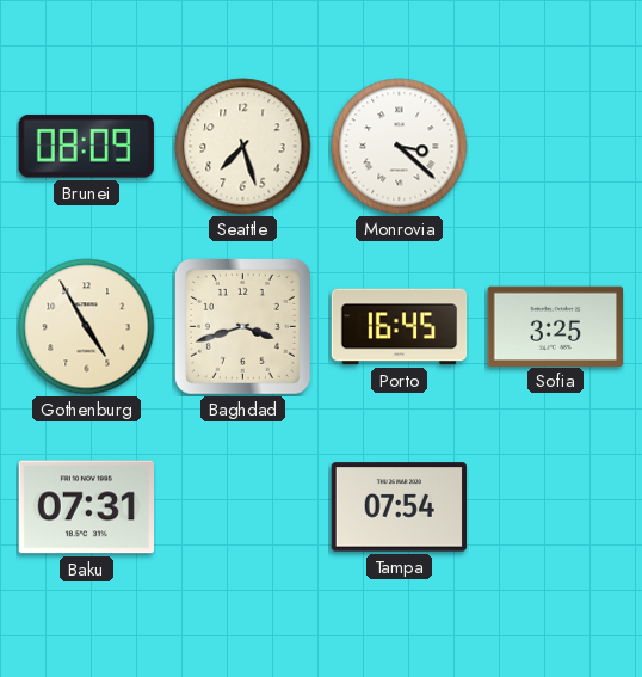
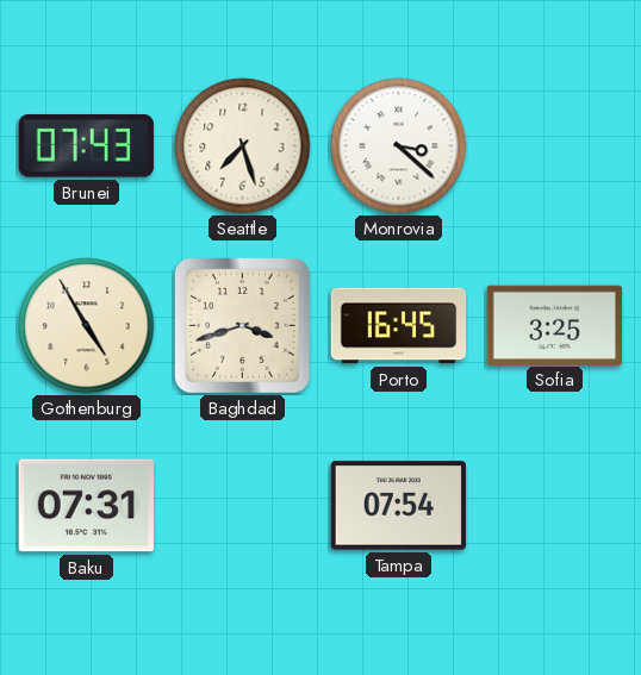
Brunei: 08:09 -> 07:43
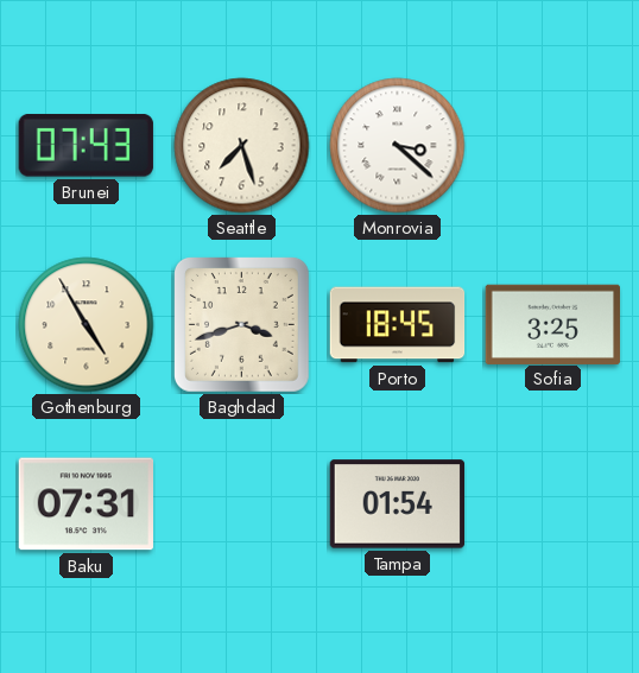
Porto: 16:45 -> 18:45
Tampa: 07:54 -> 01:54
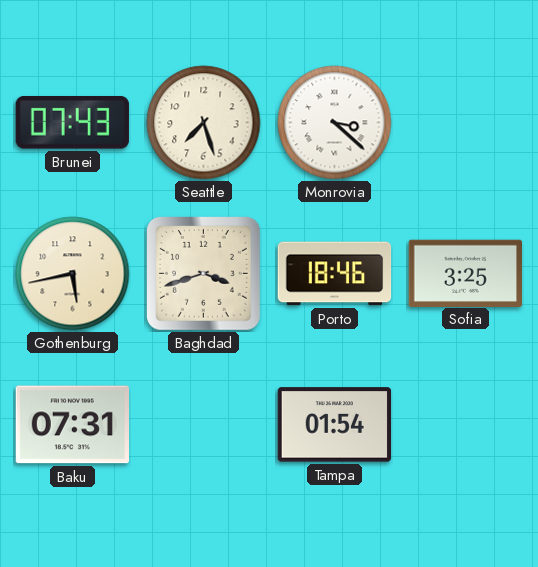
Gothenburg: 4:55 -> 5:43
Porto: 18:45 -> 18:46
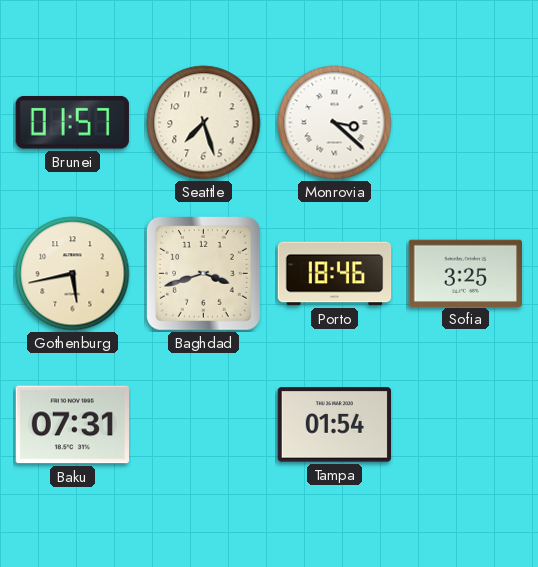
Brunei: 07:43 -> 01:57
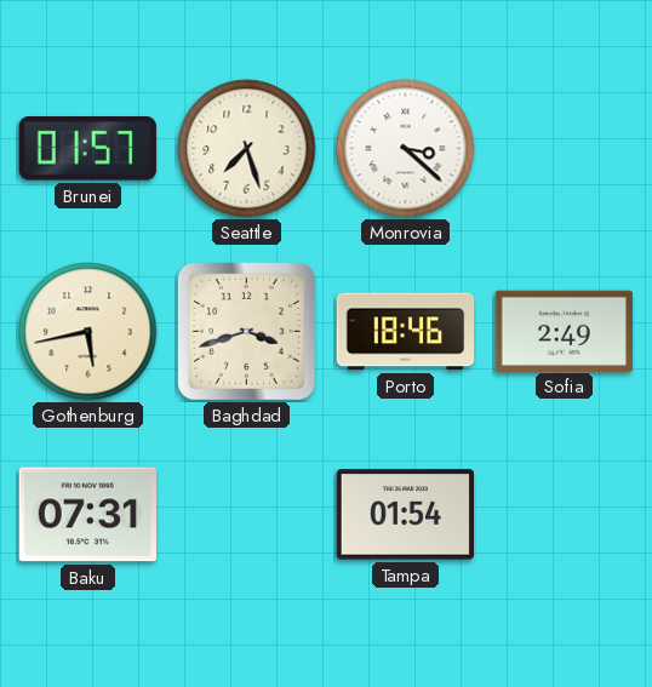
Sofia: 3:25 -> 2:49
